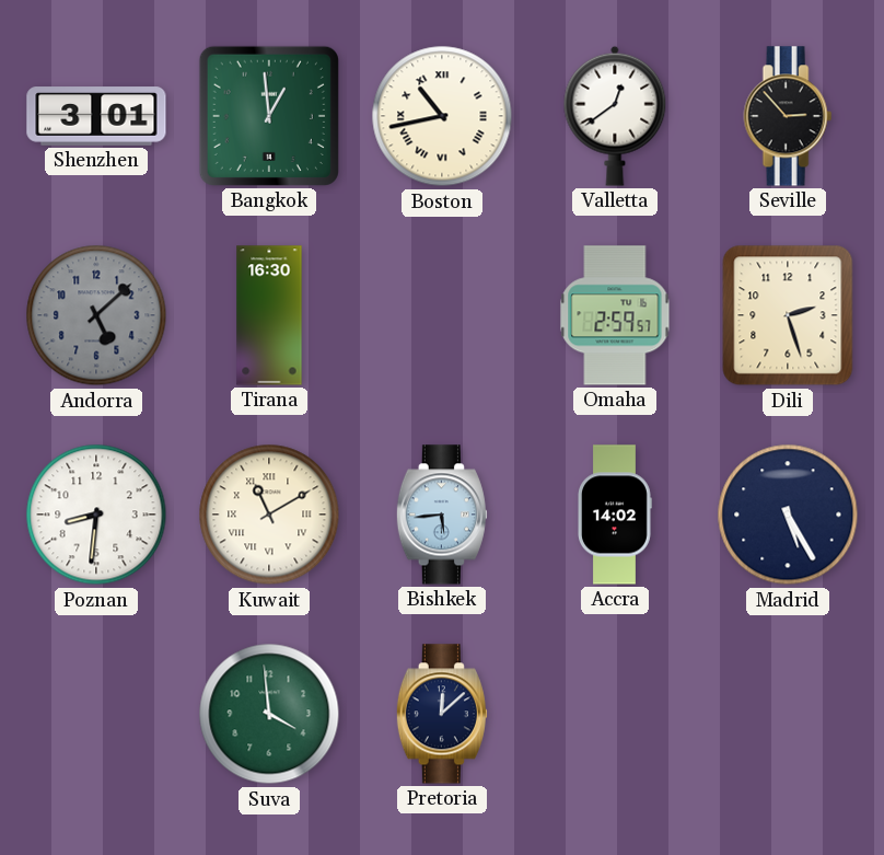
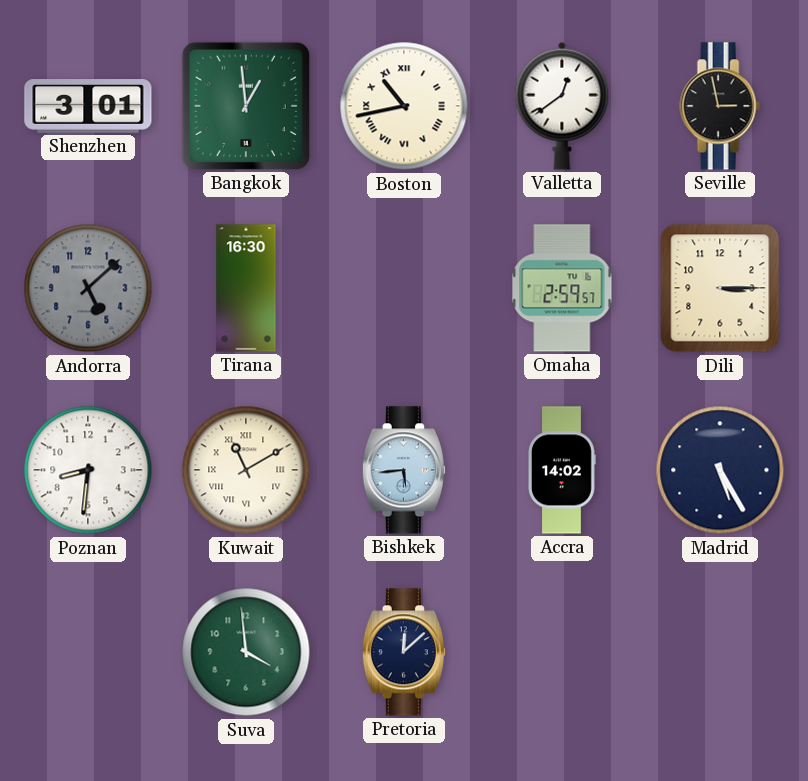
Seville: 2:53 -> 2:58
Dili: 2:27 -> 3:15
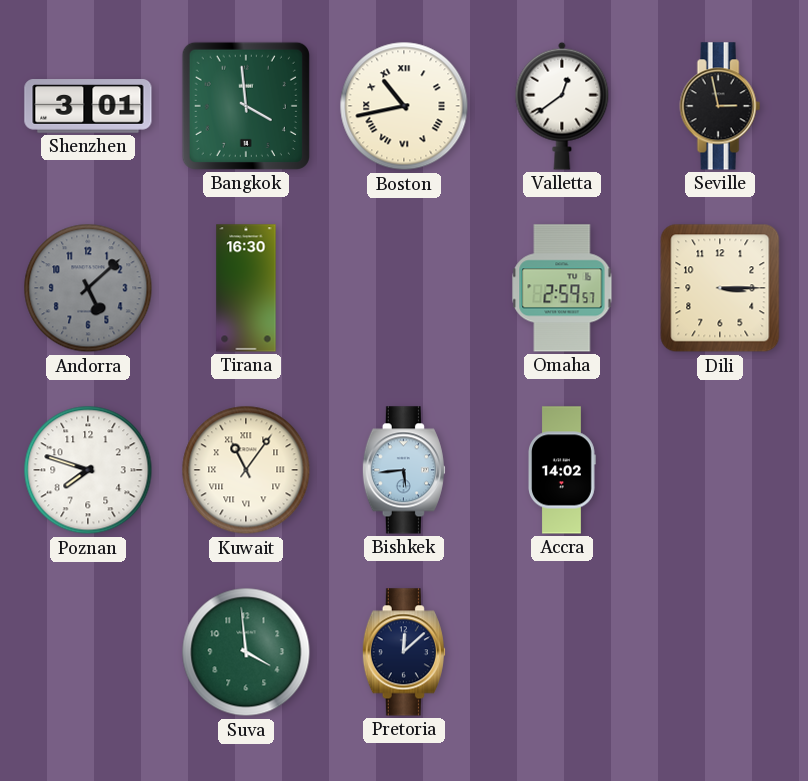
Bangkok: 12:59 -> 3:59
Poznan: 8:31 -> 7:48
Kuwait: 11:10 -> 11:06
Madrid: 5:25 -> none
